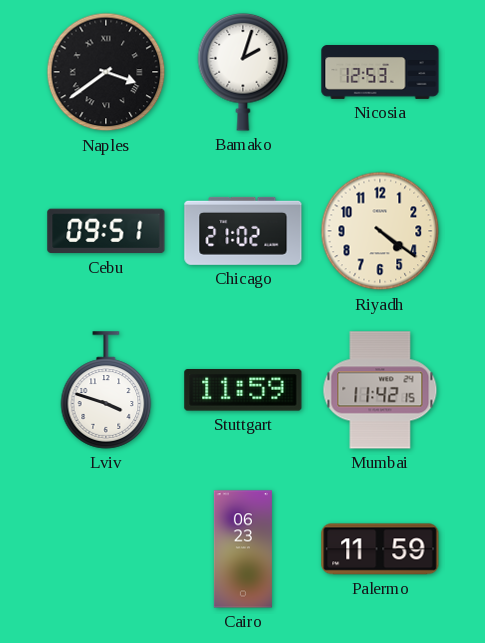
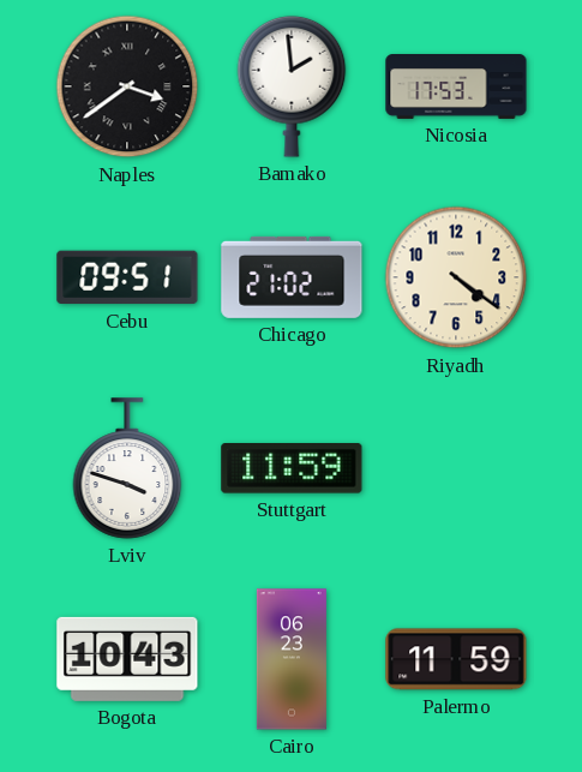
Bamako: 2:03 -> 1:59
Nicosia: 12:53 -> 17:53
Mumbai: 11:42 -> none
Bogota: none -> 10:43
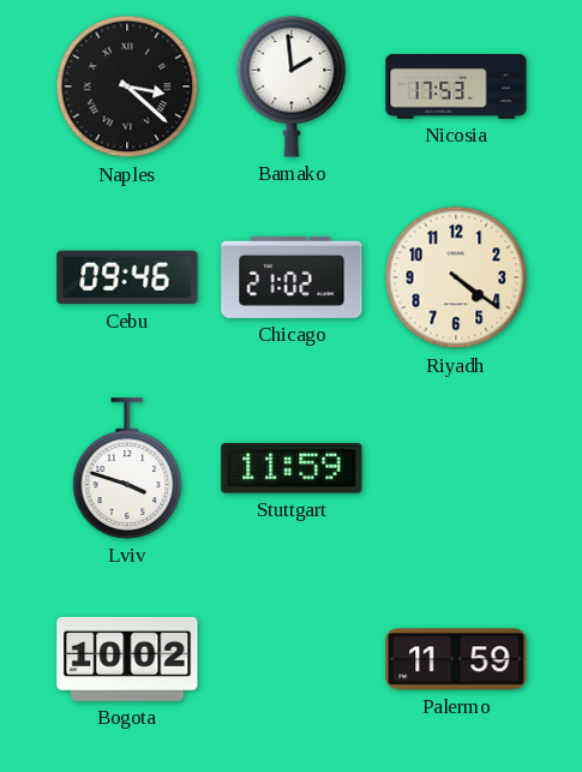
Naples: 3:39 -> 3:22
Cebu: 09:51 -> 09:46
Bogota: 10:43 -> 10:02
Cairo: 06:23 -> none
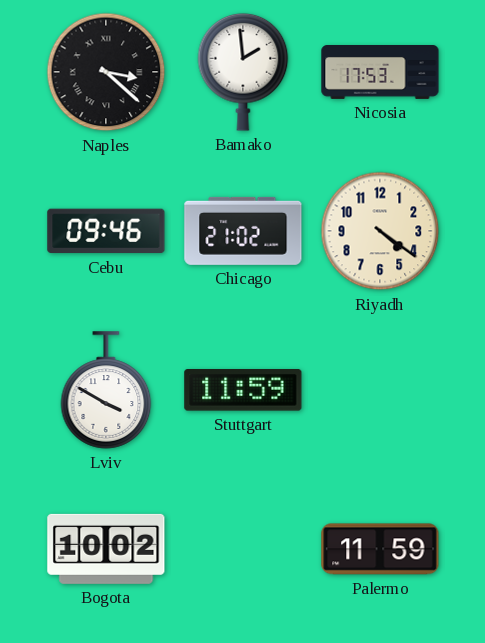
Lviv: 3:48 -> 3:50
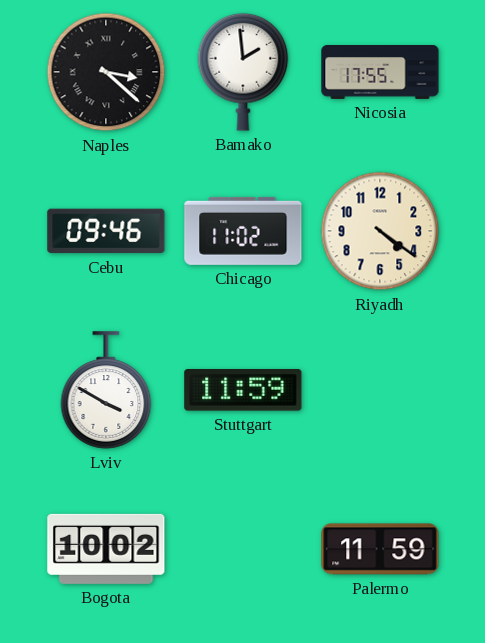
Nicosia: 17:53 -> 17:55
Chicago: 21:02 -> 11:02
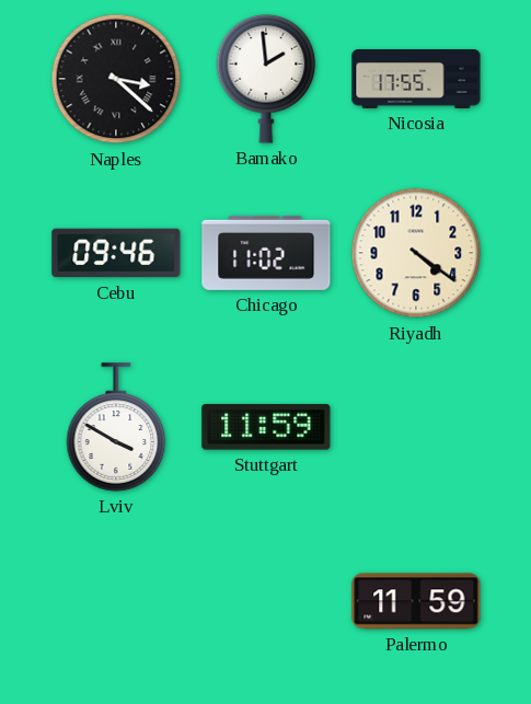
Bogota: 10:02 -> none
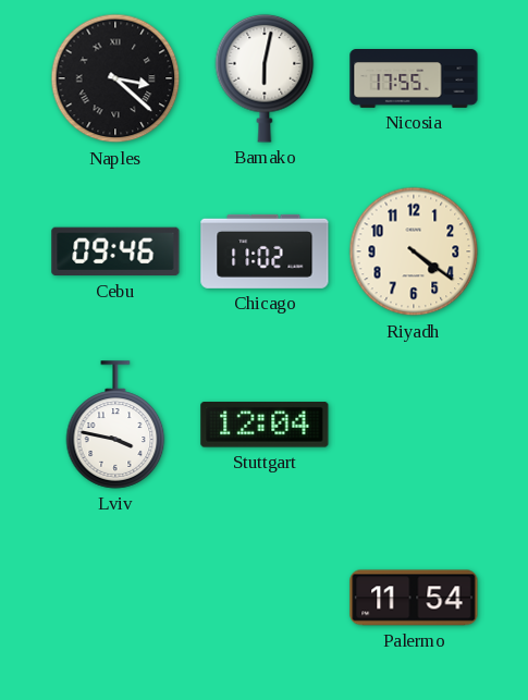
Bamako: 1:59 -> 6:02
Lviv: 3:50 -> 3:47
Stuttgart: 11:59 -> 12:04
Palermo: 11:59 -> 11:54
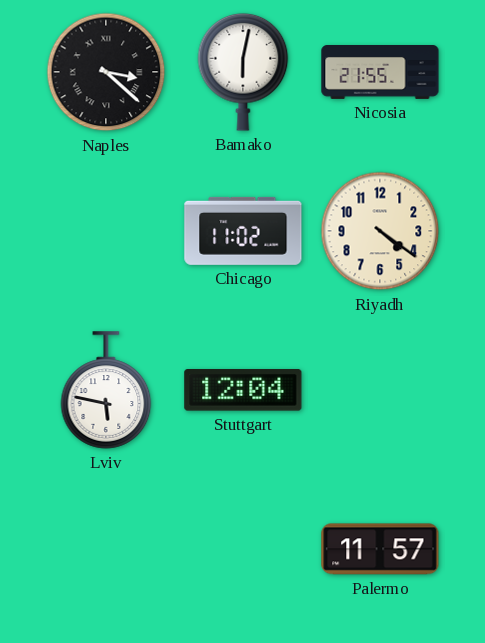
Nicosia: 17:55 -> 21:55
Cebu: 09:46 -> none
Lviv: 3:47 -> 5:47
Palermo: 11:54 -> 11:57
